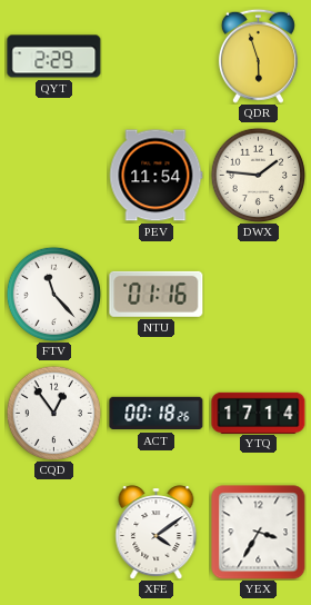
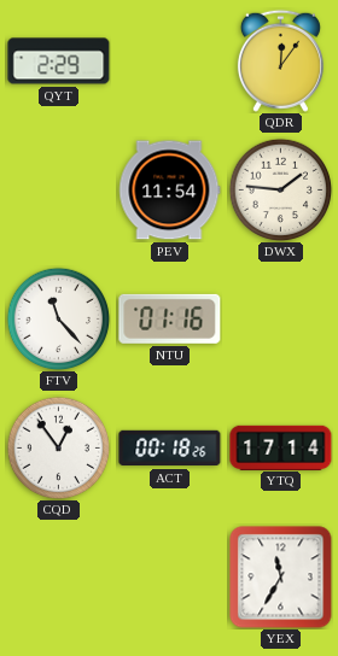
QDR: 5:57 -> 12:06
XFE: 4:09 -> none
YEX: 3:35 -> 11:35
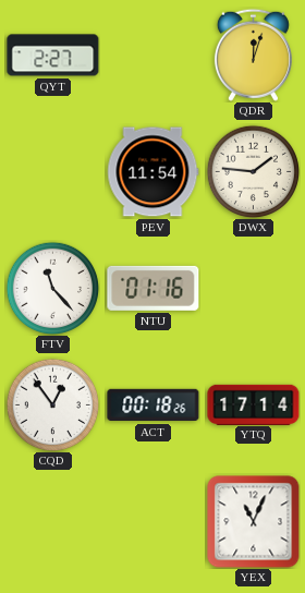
QYT: 2:29 -> 2:27
QDR: 12:06 -> 12:03
YEX: 11:35 -> 11:04
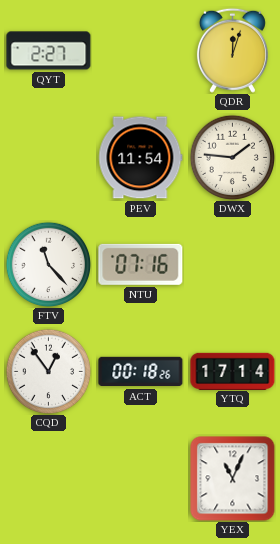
NTU: 01:16 -> 07:16
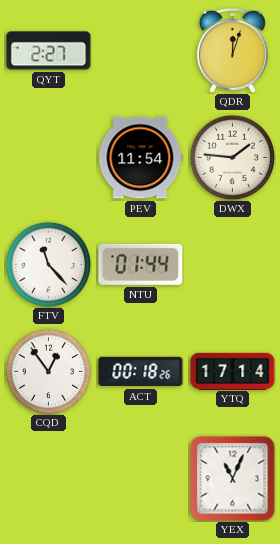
NTU: 07:16 -> 01:44
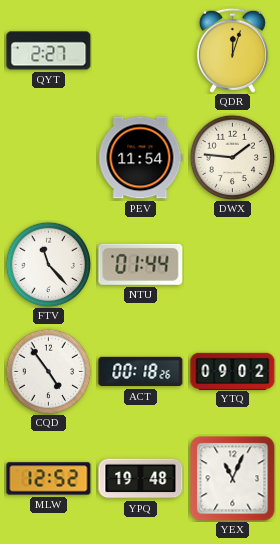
CQD: 12:54 -> 4:54
YTQ: 17:14 -> 09:02
MLW: none -> 12:52
YPQ: none -> 19:48
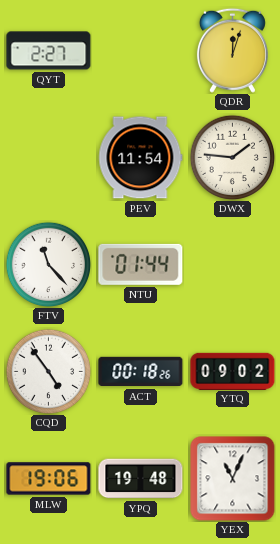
MLW: 12:52 -> 19:06
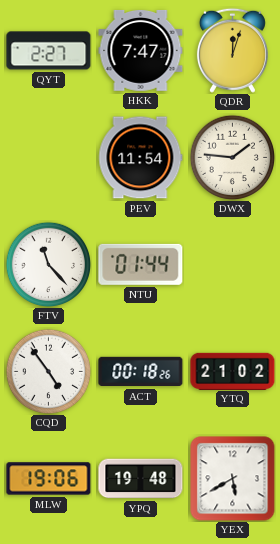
HKK: none -> 7:47
YTQ: 09:02 -> 21:02
YEX: 11:04 -> 5:40
